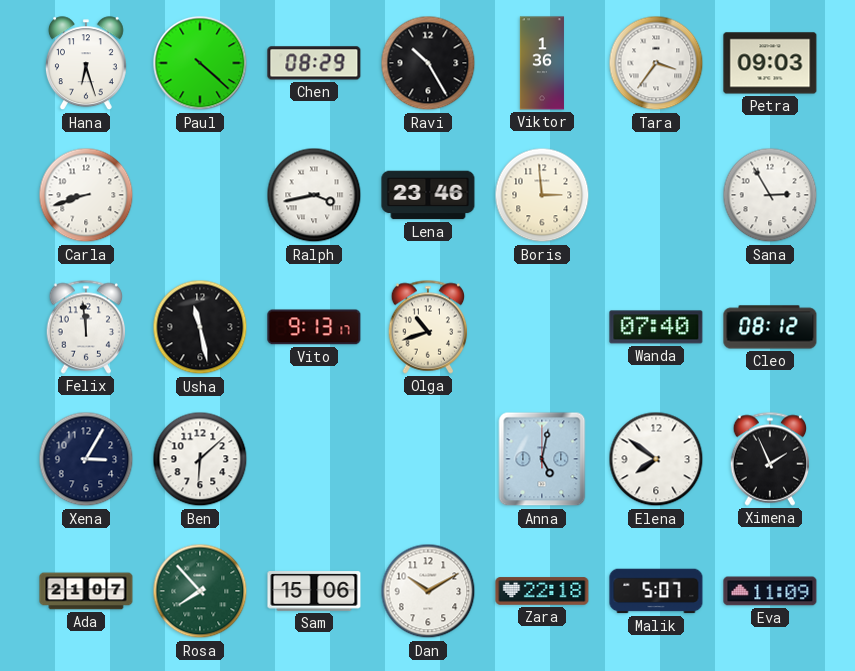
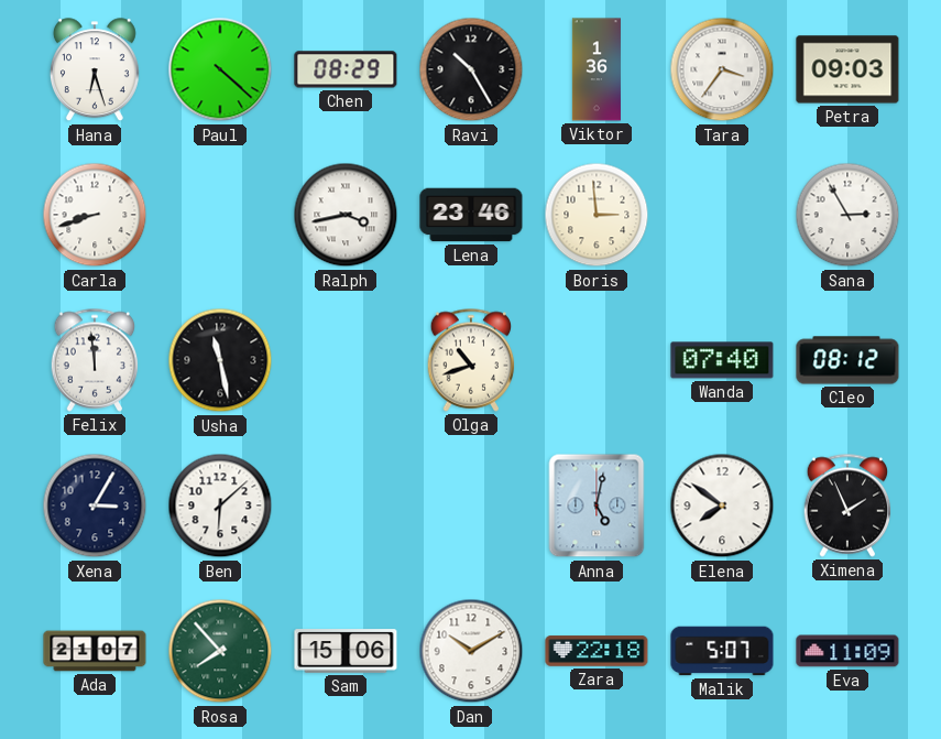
Vito: 9:13 -> none
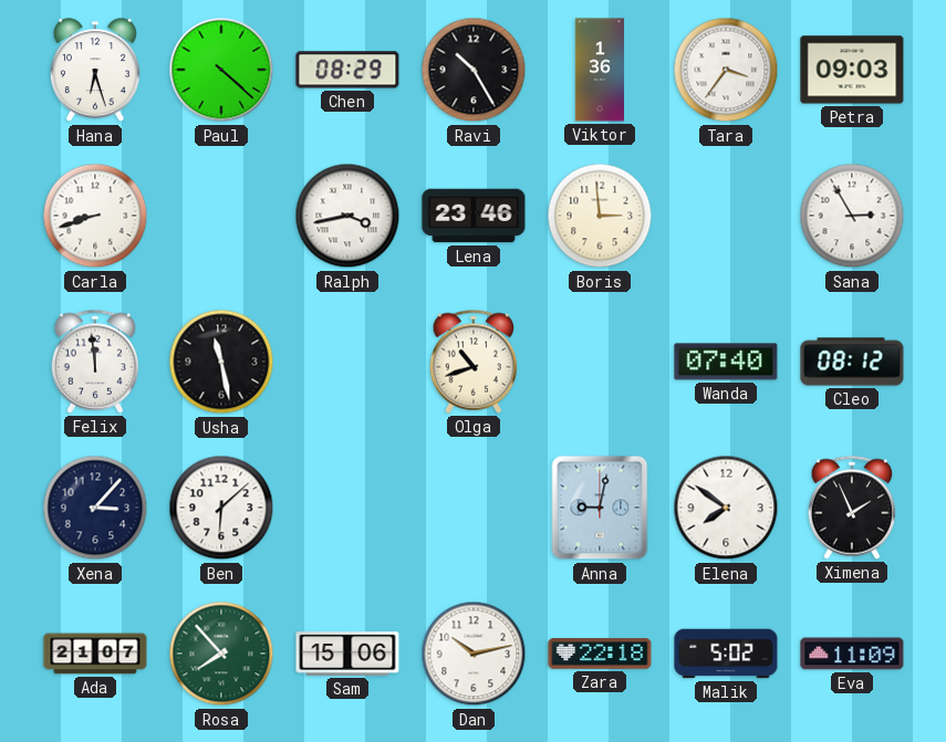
Xena: 3:05 -> 3:07
Anna: 5:02 -> 9:02
Dan: 10:10 -> 10:13
Malik: 5:07 -> 5:02
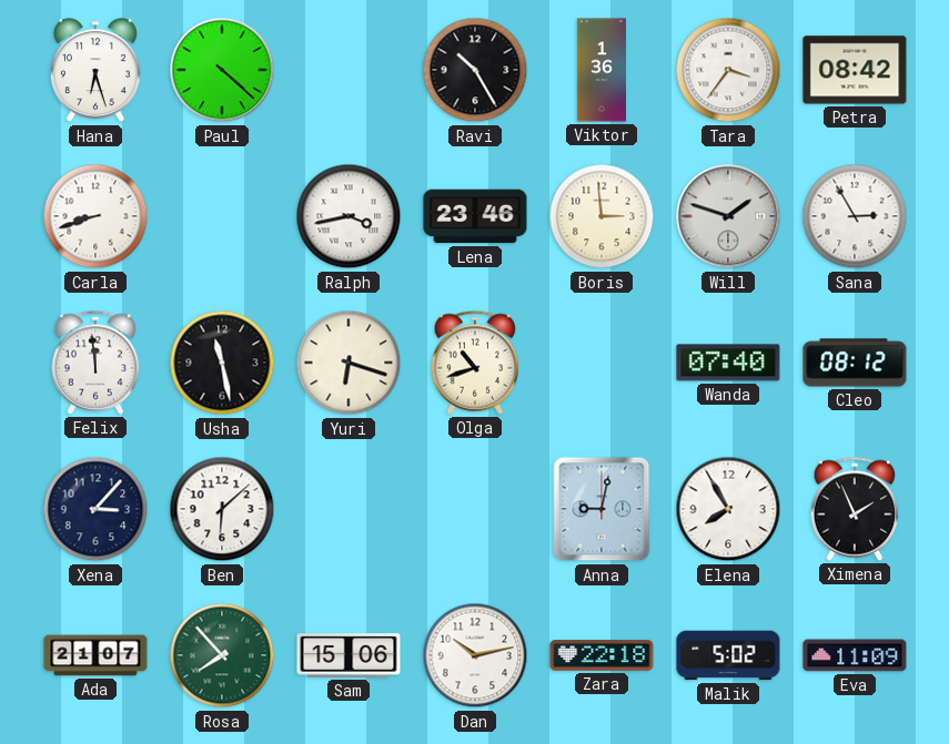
Chen: 08:29 -> none
Petra: 09:03 -> 08:42
Will: none -> 1:48
Yuri: none -> 6:18
Elena: 7:51 -> 7:55
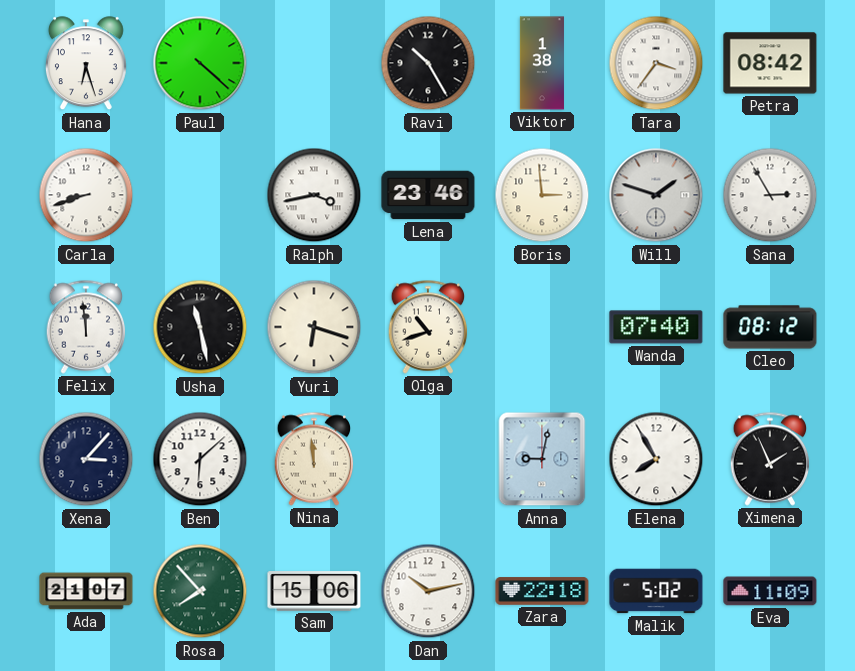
Viktor: 1:36 -> 1:38
Nina: none -> 11:59
